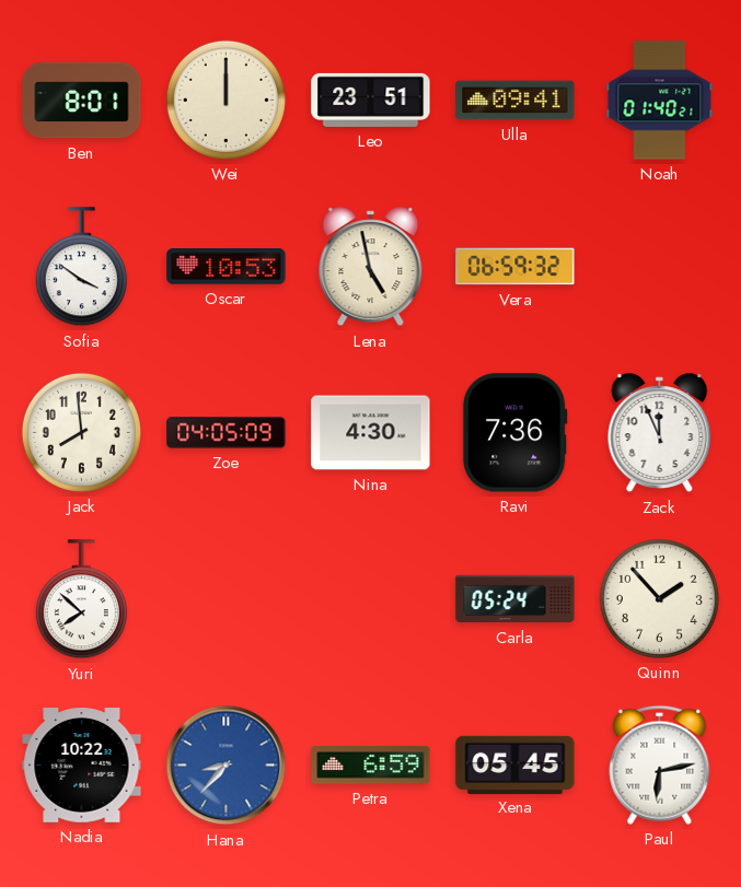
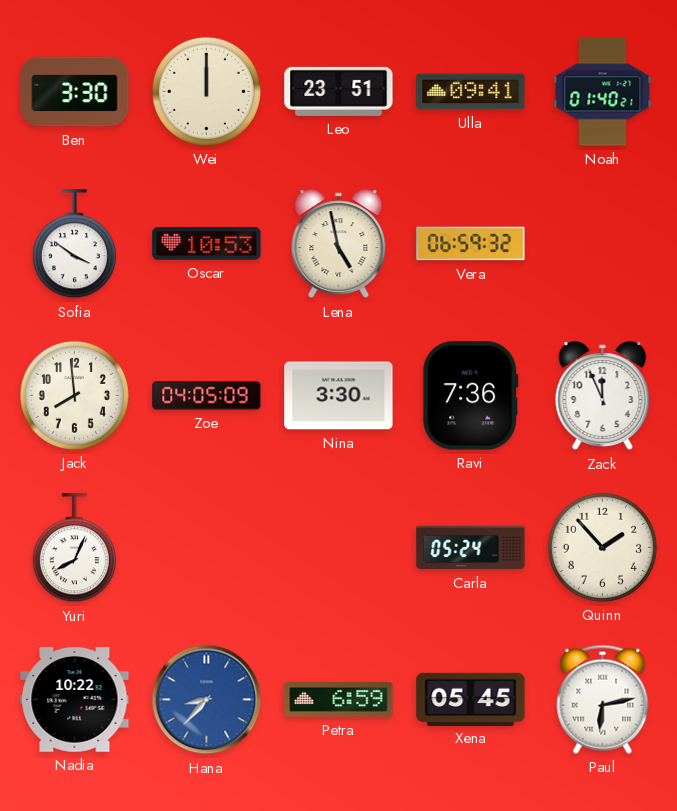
Ben: 8:01 -> 3:30
Nina: 4:30 -> 3:30
Yuri: 7:52 -> 8:04
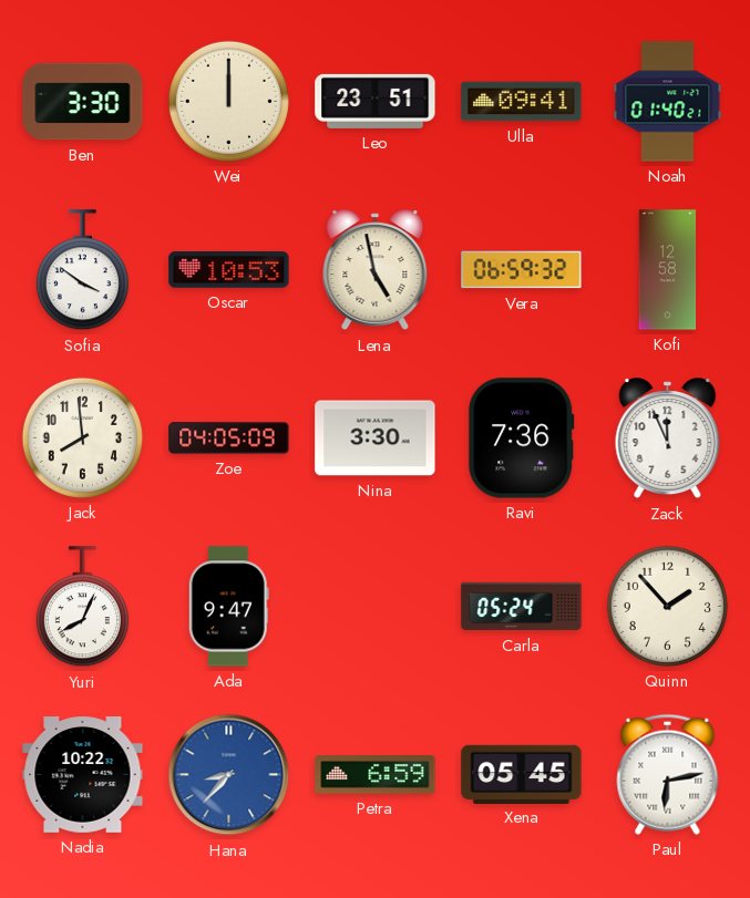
Kofi: none -> 12:58
Ada: none -> 9:47
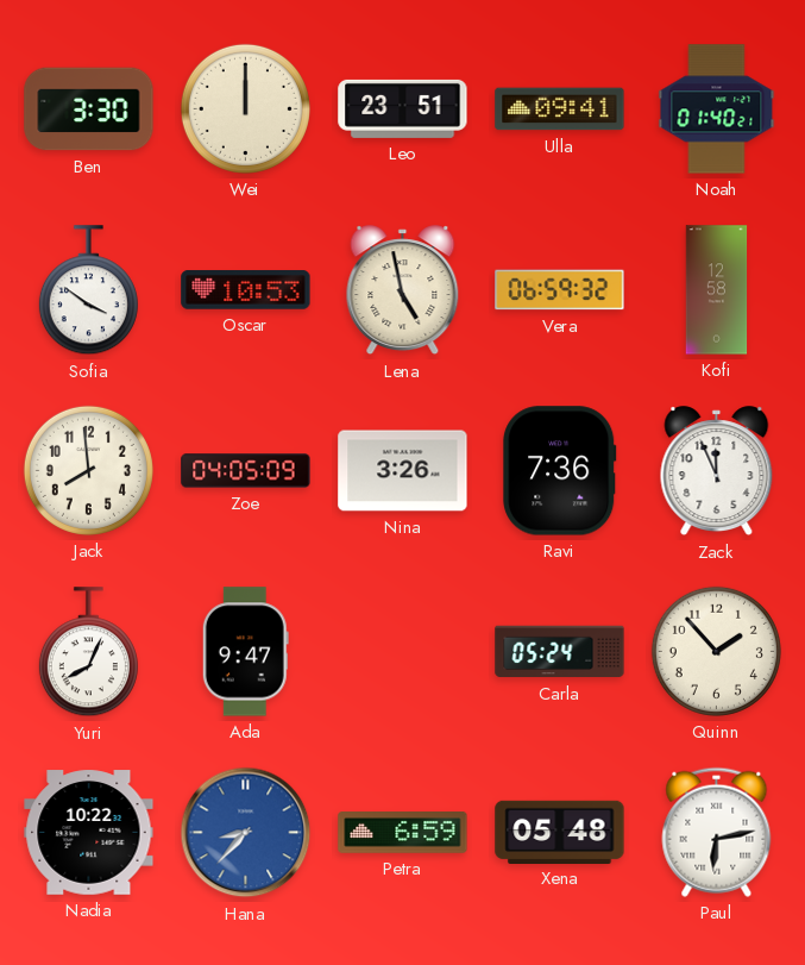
Nina: 3:30 -> 3:26
Xena: 05:45 -> 05:48
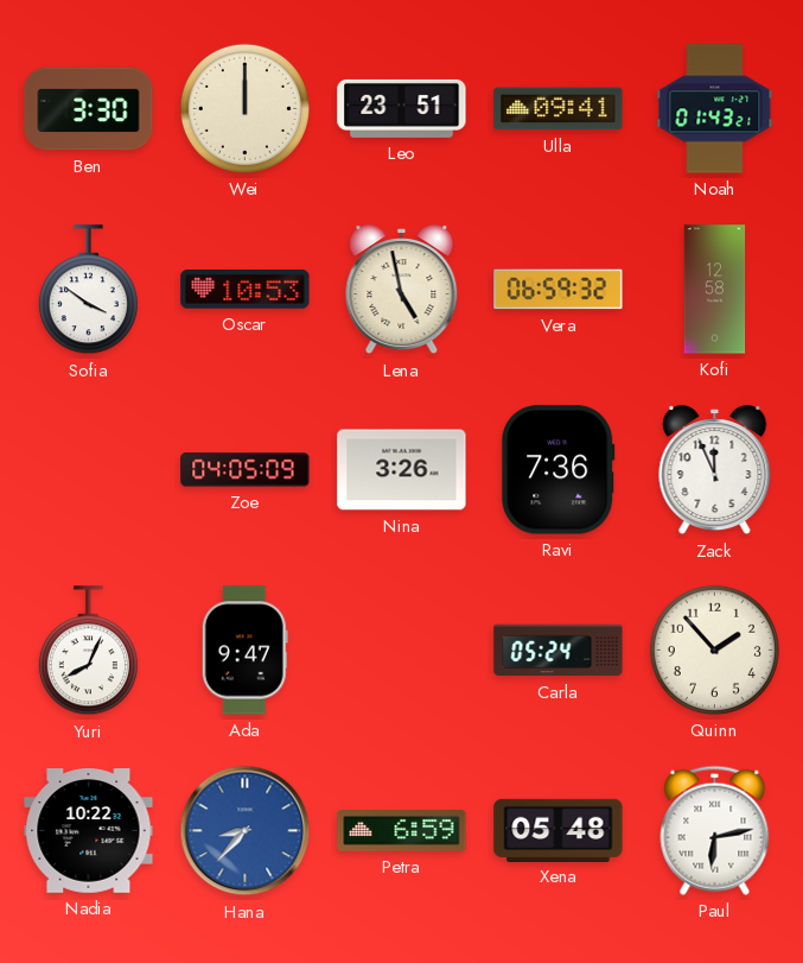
Noah: 01:40 -> 01:43
Jack: 7:59 -> none
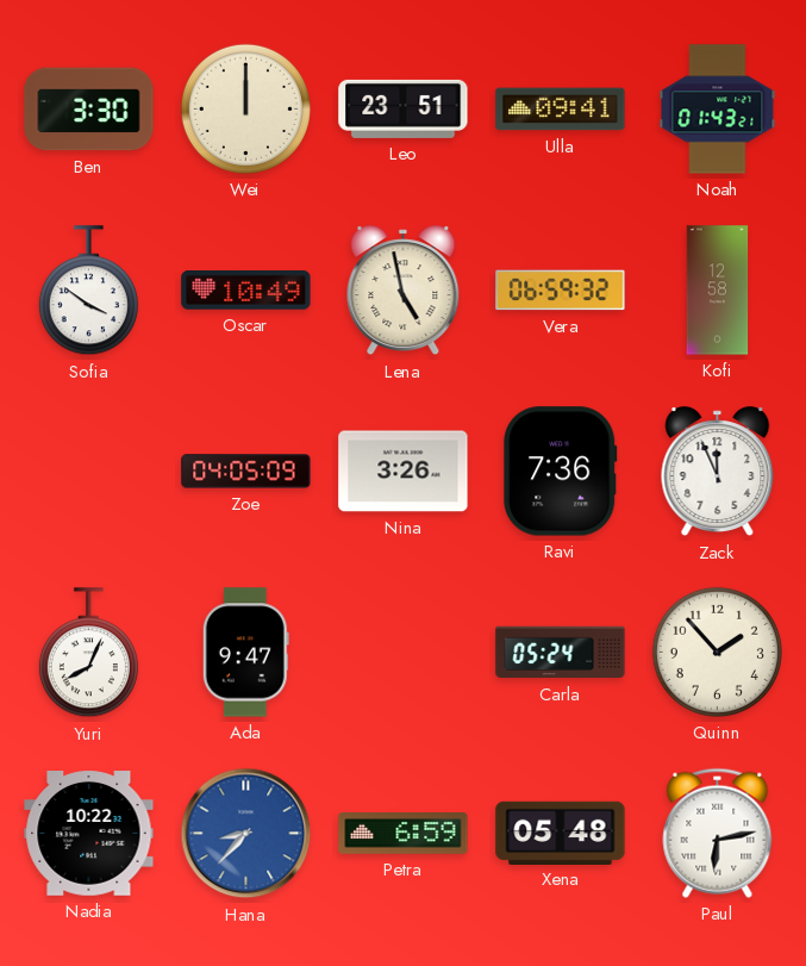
Oscar: 10:53 -> 10:49
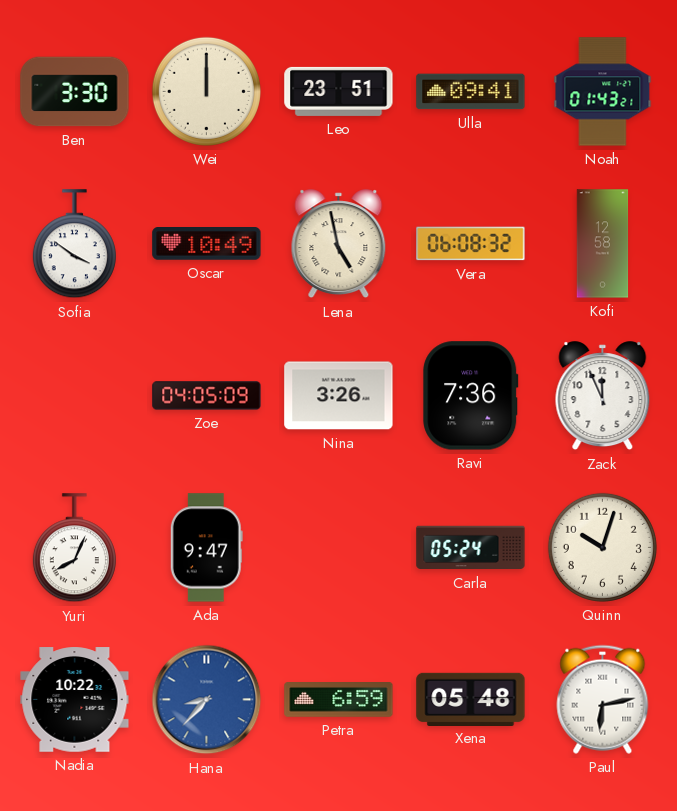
Vera: 06:59 -> 06:08
Quinn: 1:53 -> 10:03
